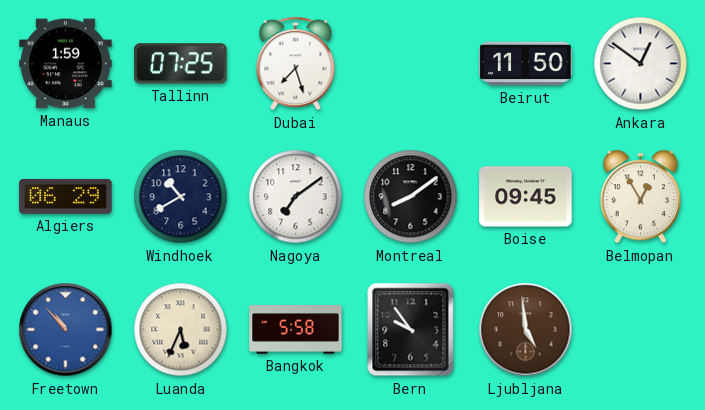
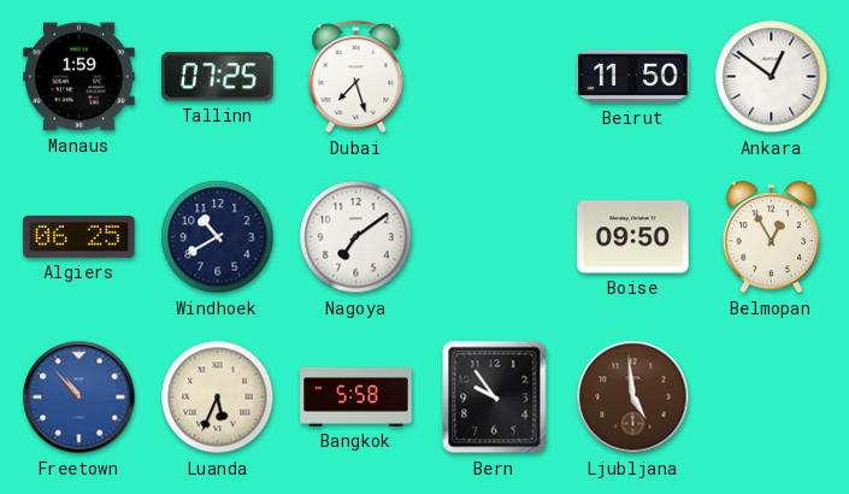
Algiers: 06:29 -> 06:25
Montreal: 8:09 -> none
Boise: 09:45 -> 09:50
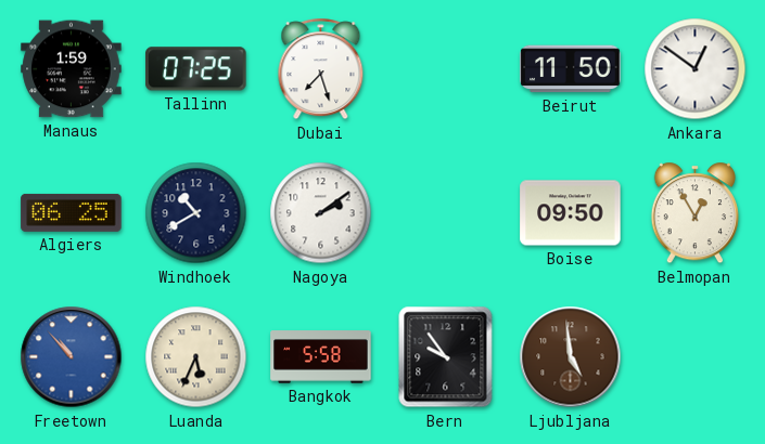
Nagoya: 7:09 -> 2:09
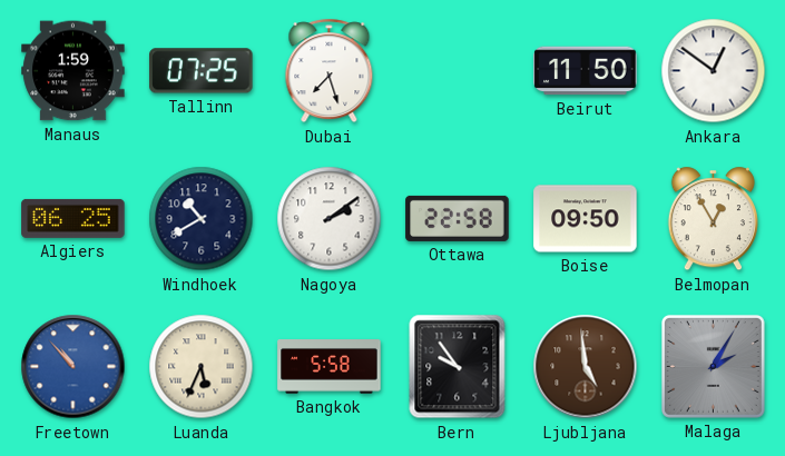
Ottawa: none -> 22:58
Malaga: none -> 2:05
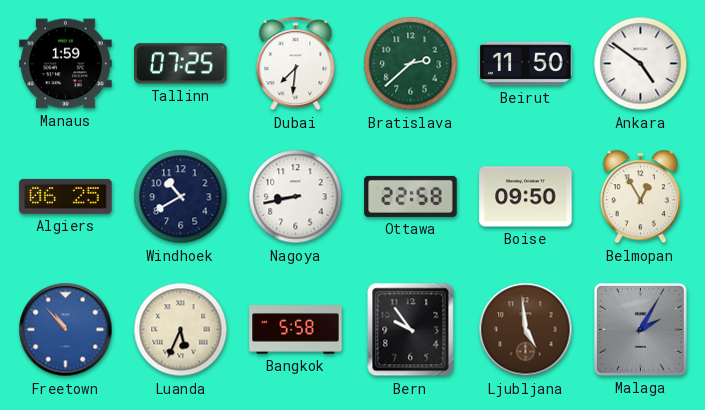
Dubai: 7:27 -> 7:31
Bratislava: none -> 2:38
Ankara: 12:51 -> 4:51
Nagoya: 2:09 -> 8:43
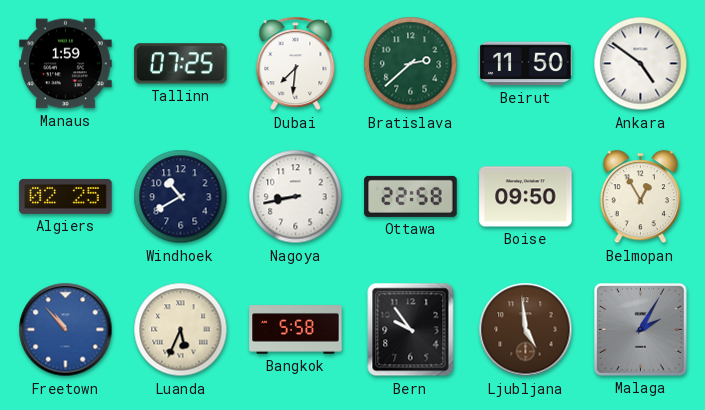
Algiers: 06:25 -> 02:25
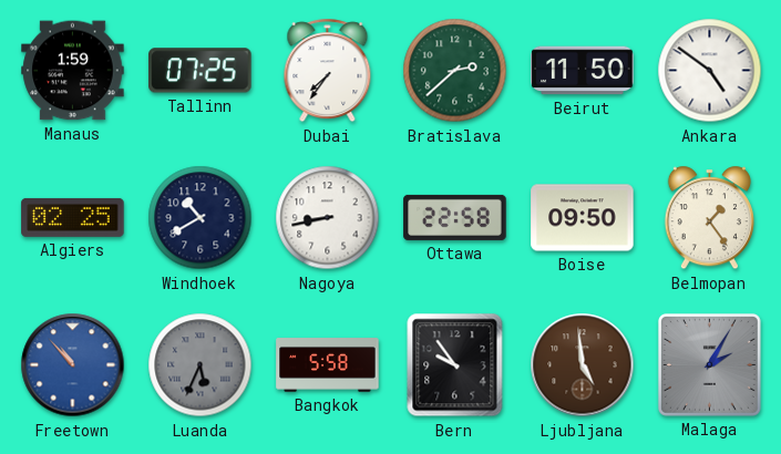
Dubai: 7:31 -> 7:36
Belmopan: 12:55 -> 1:24
Luanda dial: cream -> grey
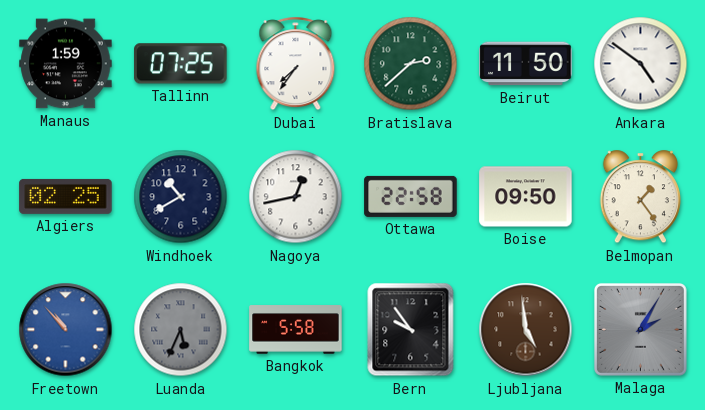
Nagoya: 8:43 -> 12:43
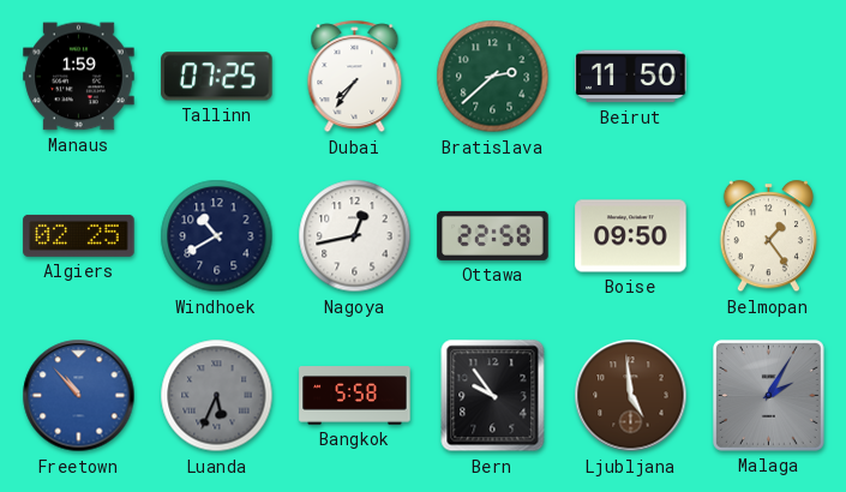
Ankara: 4:51 -> none
